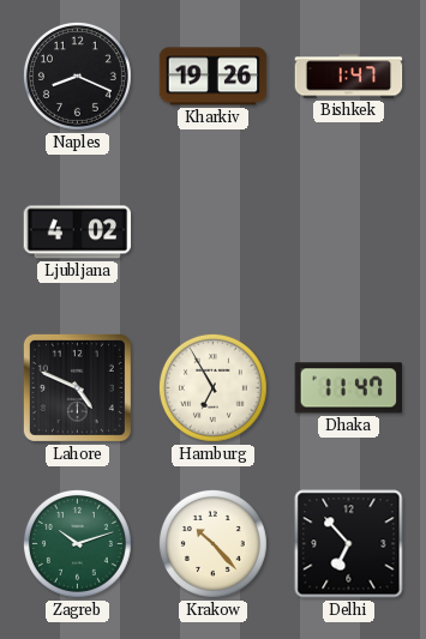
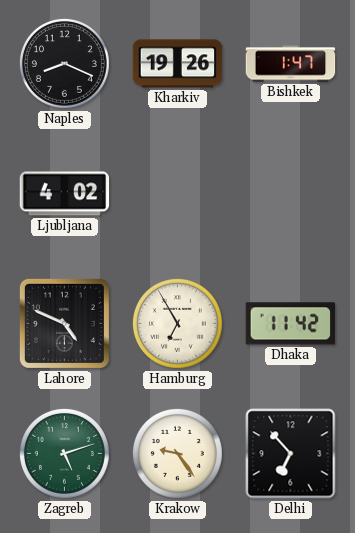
Dhaka: 11:47 -> 11:42
Zagreb: 10:12 -> 5:12
Krakow: 10:23 -> 9:24
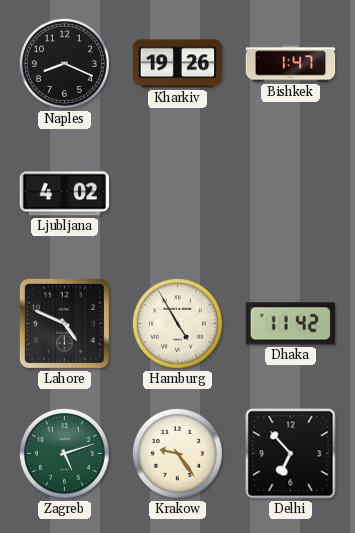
Hamburg: 6:55 -> 4:55
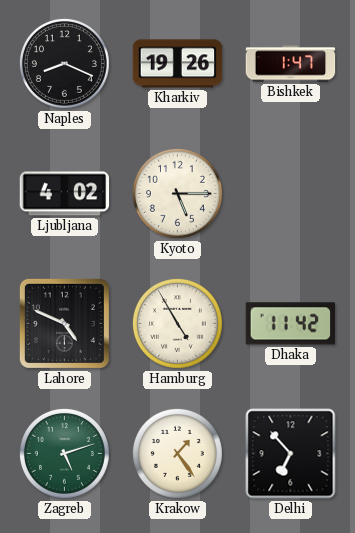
Kyoto: none -> 5:15
Krakow: 9:24 -> 1:24
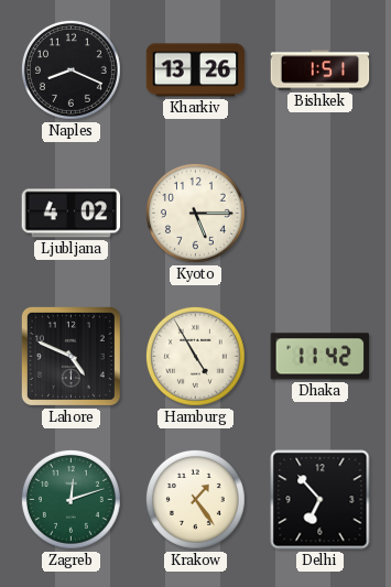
Kharkiv: 19:26 -> 13:26
Bishkek: 1:47 -> 1:51
Zagreb: 5:12 -> 12:12
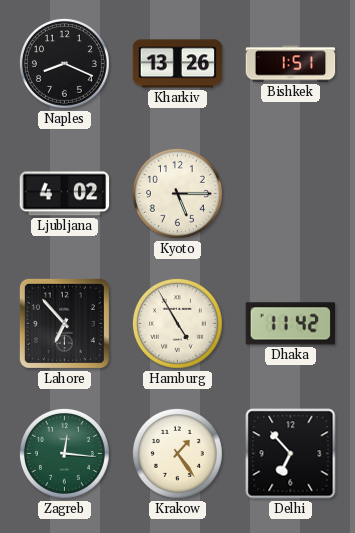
Lahore: 4:49 -> 6:53
Zagreb: 12:12 -> 12:16
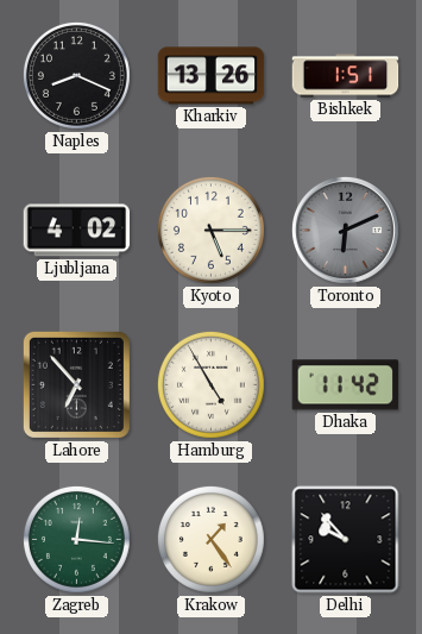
Toronto: none -> 6:11
Delhi: 6:53 -> 9:53
